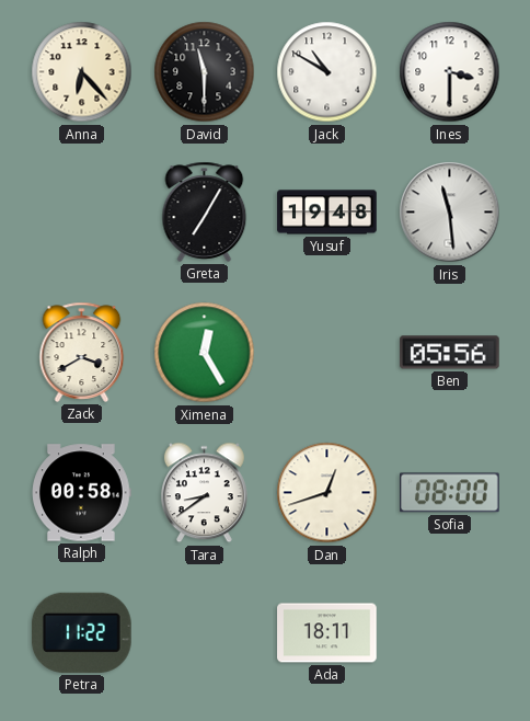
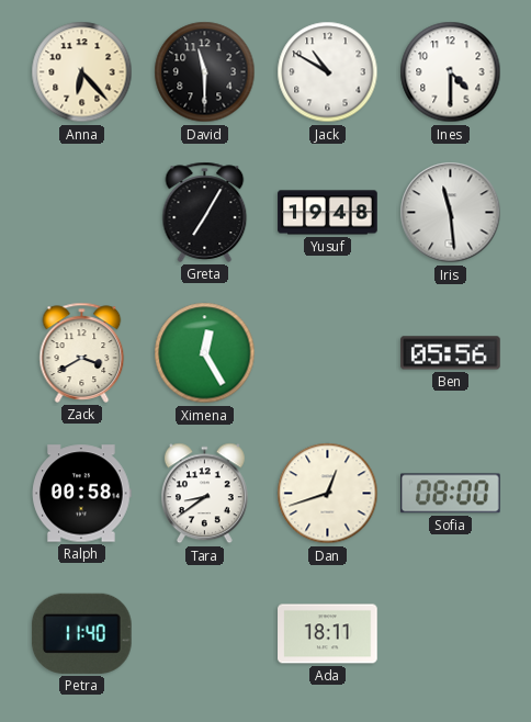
Ines: 3:30 -> 4:30
Petra: 11:22 -> 11:40
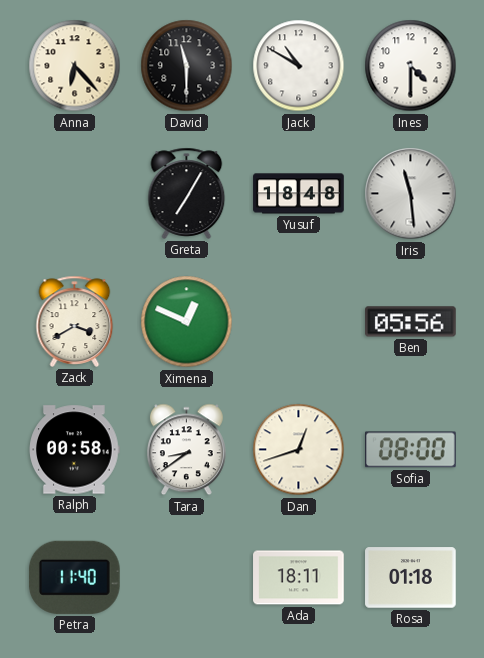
Yusuf: 19:48 -> 18:48
Ximena: 12:25 -> 12:49
Rosa: none -> 01:18
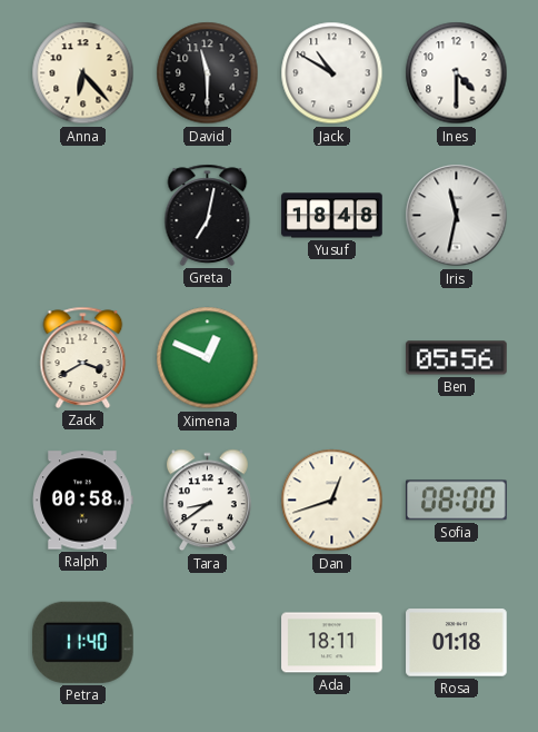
Greta: 7:05 -> 7:02
Iris: 11:29 -> 11:32
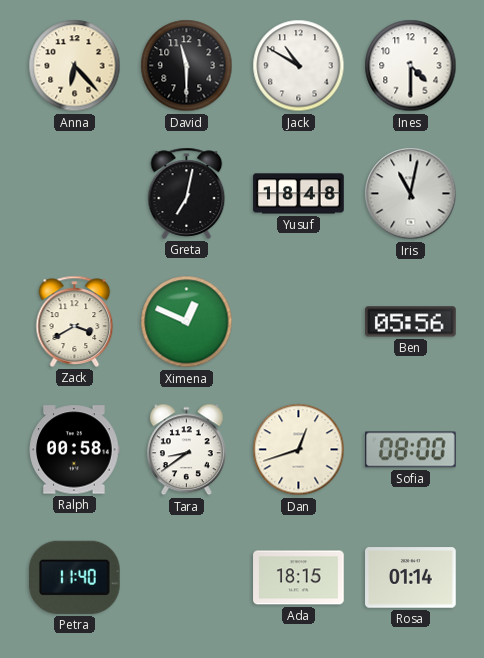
Iris: 11:32 -> 11:02
Ada: 18:11 -> 18:15
Rosa: 01:18 -> 01:14
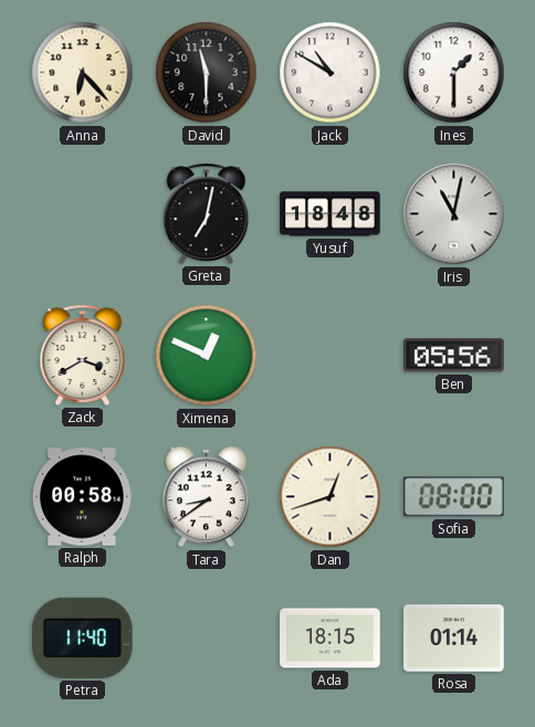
Ines: 4:30 -> 1:30
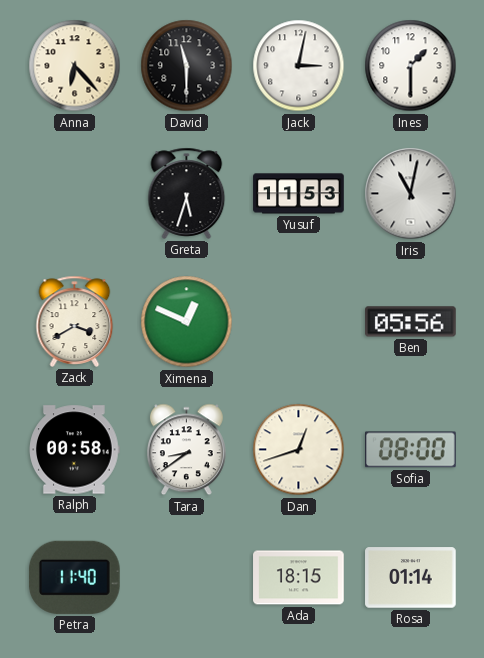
Jack: 10:50 -> 3:02
Greta: 7:02 -> 5:33
Yusuf: 18:48 -> 11:53
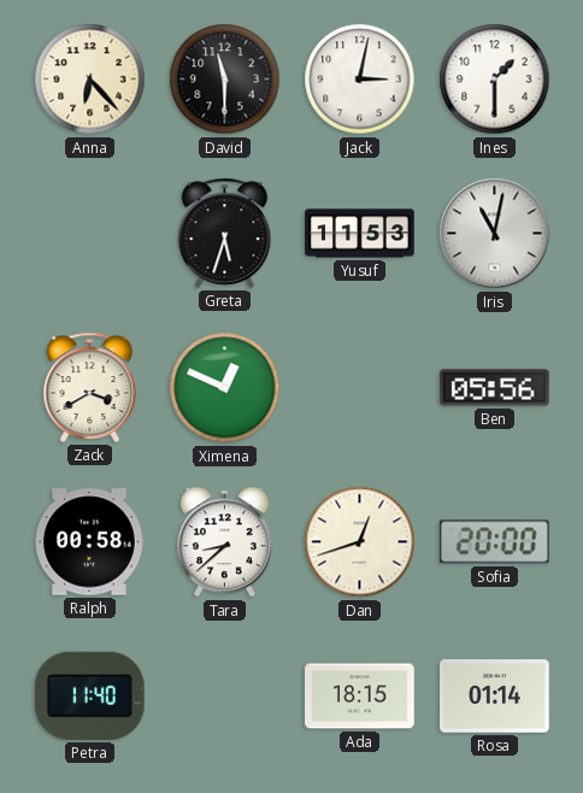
Tara: 8:39 -> 8:38
Sofia: 08:00 -> 20:00
